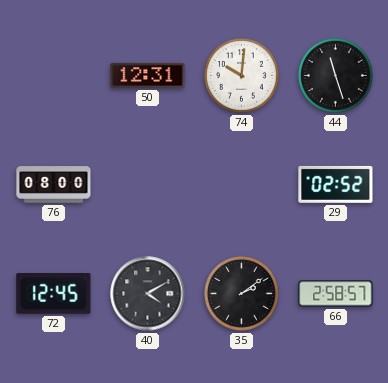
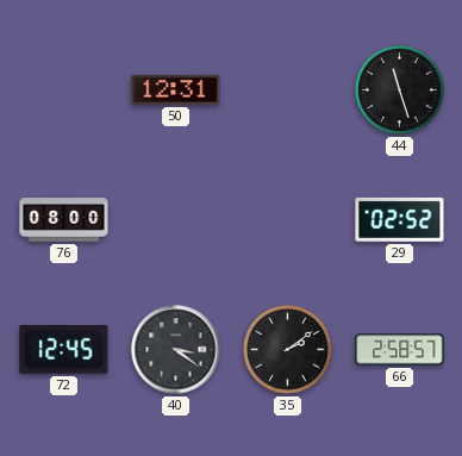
74: 10:01 -> none
40: 4:10 -> 3:21
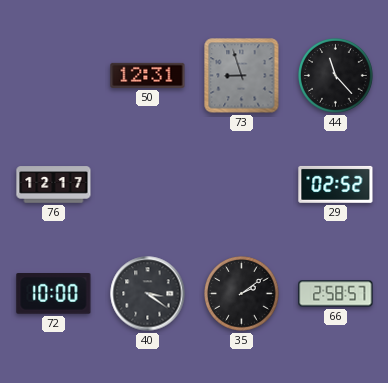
73: none -> 8:57
44: 11:27 -> 11:23
76: 08:00 -> 12:17
72: 12:45 -> 10:00
